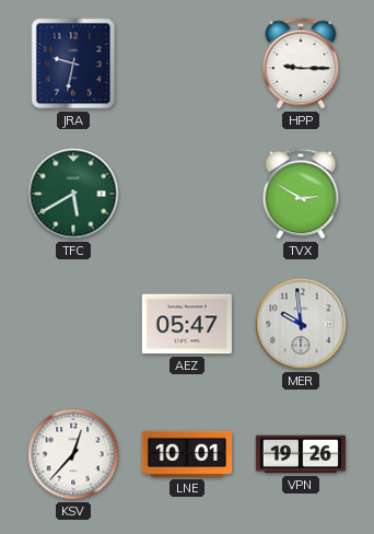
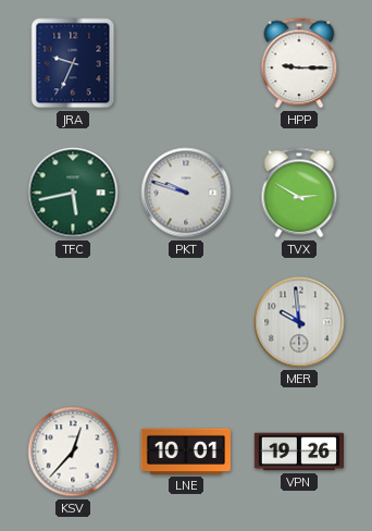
JRA: 9:32 -> 9:34
TFC: 5:40 -> 5:43
PKT: none -> 9:48
AEZ: 05:47 -> none
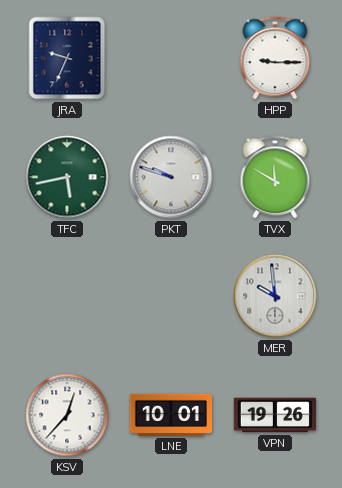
TVX: 2:50 -> 11:50
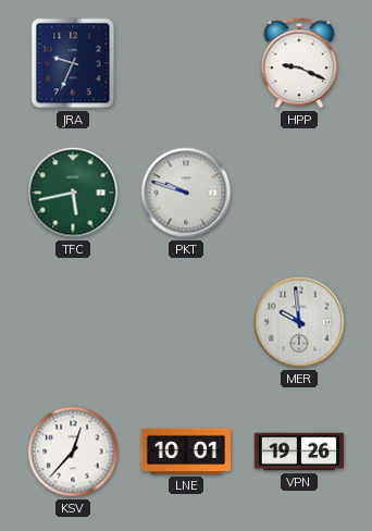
HPP: 9:15 -> 9:19
TVX: 11:50 -> none
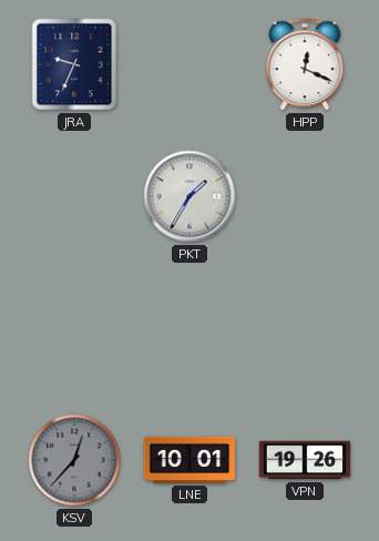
HPP: 9:19 -> 12:19
TFC: 5:43 -> none
PKT: 9:48 -> 1:35
MER: 9:59 -> none
KSV dial: white -> grey
